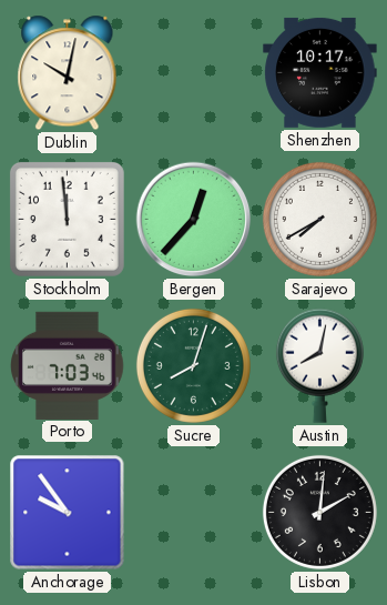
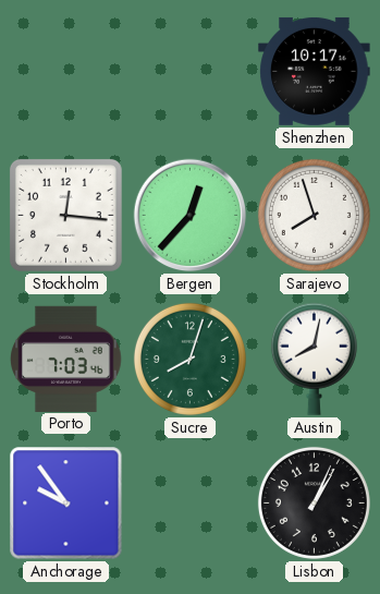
Dublin: 10:02 -> none
Stockholm: 11:59 -> 12:16
Sarajevo: 7:40 -> 7:57
Lisbon: 2:01 -> 1:04
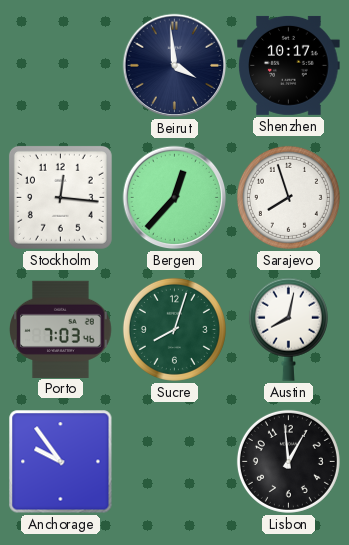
Beirut: none -> 3:59
Lisbon: 1:04 -> 12:59
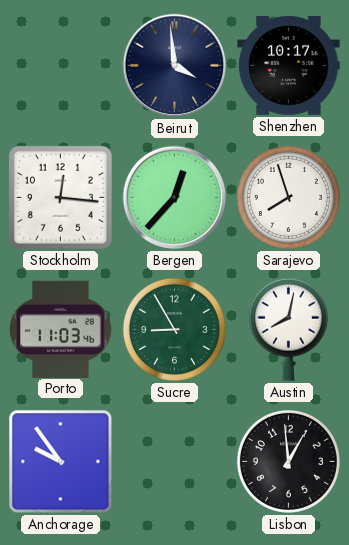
Porto: 7:03 -> 11:03
Sucre: 8:03 -> 8:55
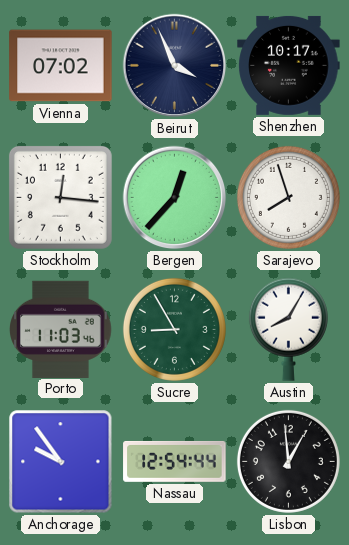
Vienna: none -> 07:02
Beirut: 3:59 -> 3:56
Austin: 8:02 -> 8:05
Nassau: none -> 12:54
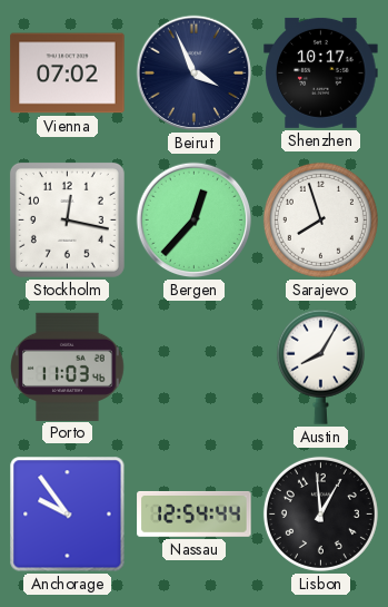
Stockholm: 12:16 -> 12:17
Sucre: 8:55 -> none
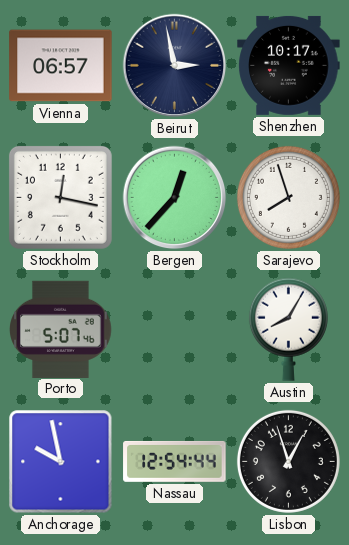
Vienna: 07:02 -> 06:57
Beirut: 3:56 -> 2:58
Porto: 11:03 -> 5:07
Anchorage: 9:54 -> 9:58
Lisbon: 12:59 -> 12:57
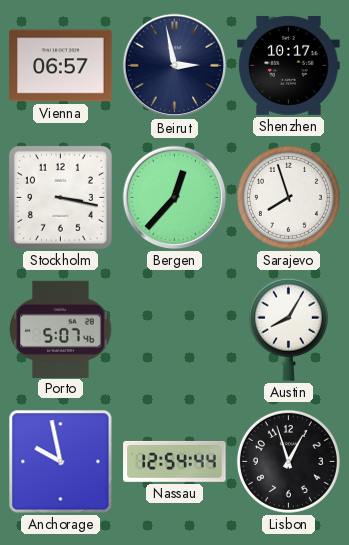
Stockholm: 12:17 -> 3:17
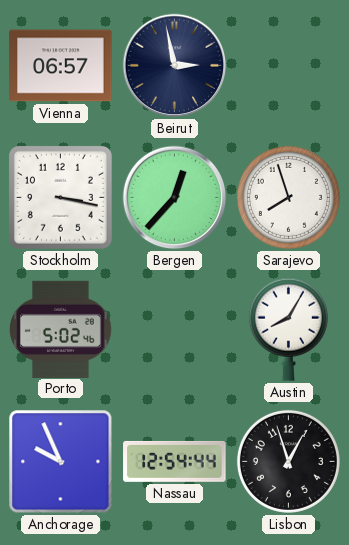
Shenzhen: 10:17 -> none
Porto: 5:07 -> 5:02
Anchorage: 9:58 -> 9:56
